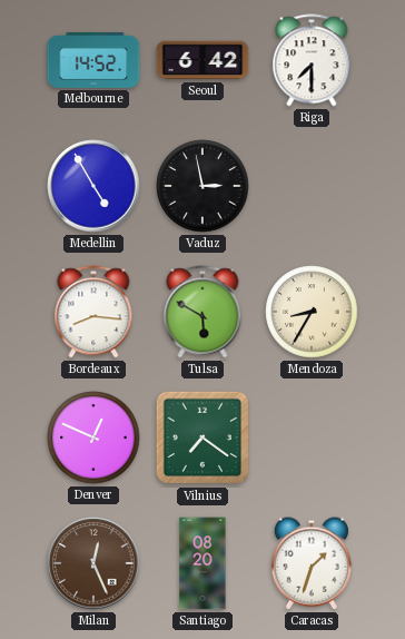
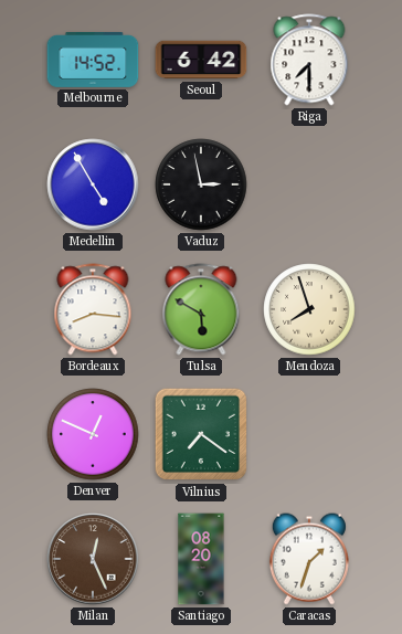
Mendoza: 8:35 -> 7:57
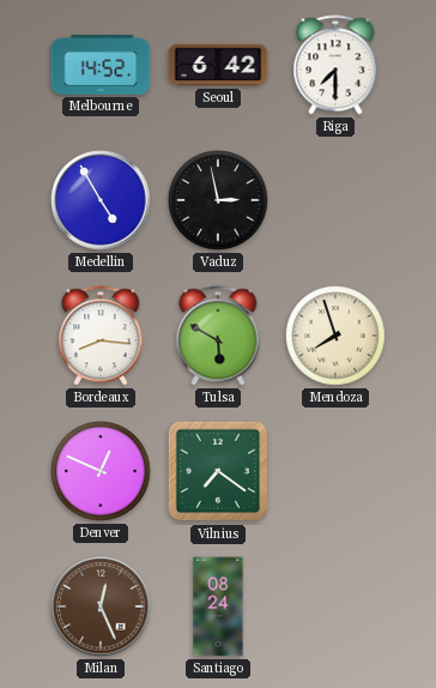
Santiago: 08:20 -> 08:24
Caracas: 1:33 -> none
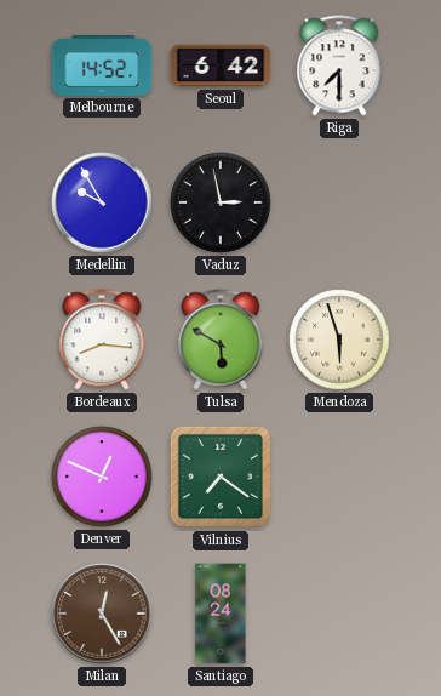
Medellin: 4:55 -> 9:55
Mendoza: 7:57 -> 5:57
Milan: 12:26 -> 12:25
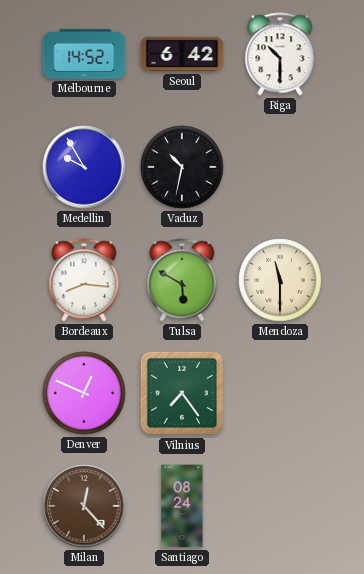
Riga: 7:30 -> 10:30
Vaduz: 2:58 -> 10:32
Mendoza: 5:57 -> 11:30
Vilnius: 7:21 -> 7:24
Milan: 12:25 -> 12:23
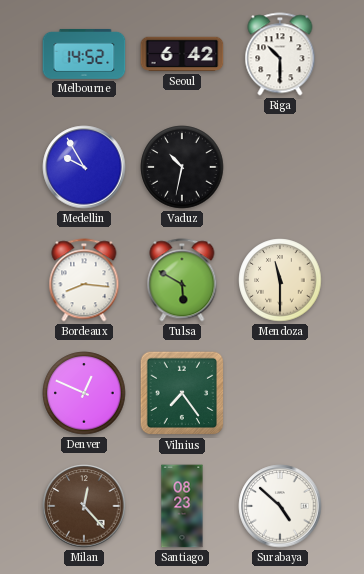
Santiago: 08:24 -> 08:23
Surabaya: none -> 4:52
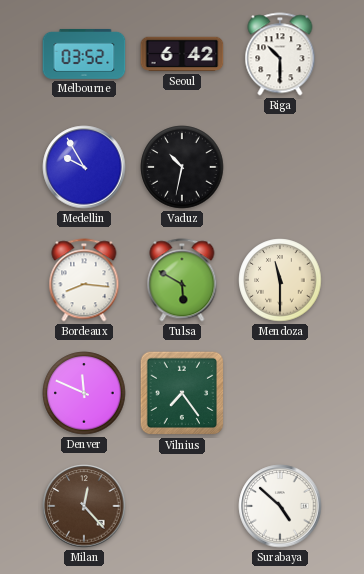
Melbourne: 14:52 -> 03:52
Denver: 12:49 -> 11:49
Santiago: 08:23 -> none
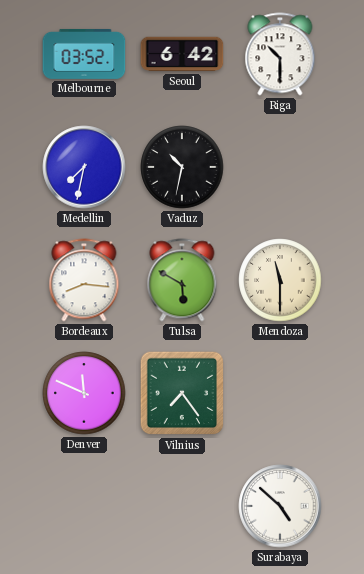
Medellin: 9:55 -> 7:32
Milan: 12:23 -> none
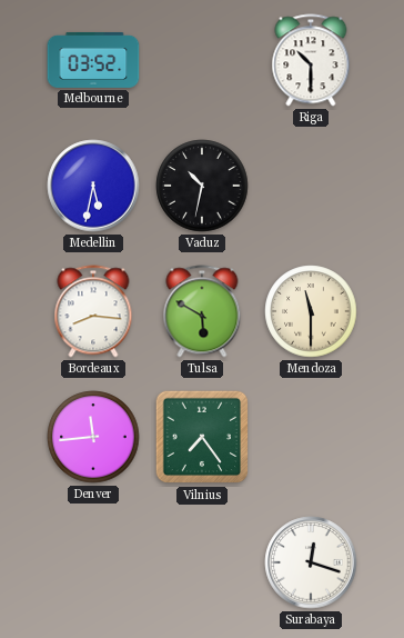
Seoul: 6:42 -> none
Medellin: 7:32 -> 5:32
Denver: 11:49 -> 11:44
Surabaya: 4:52 -> 12:18
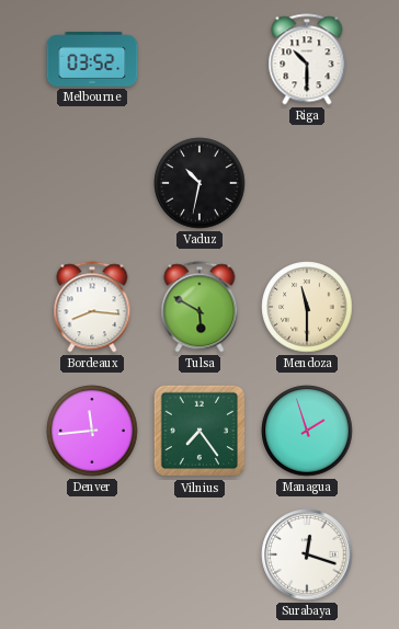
Medellin: 5:32 -> none
Managua: none -> 1:57
